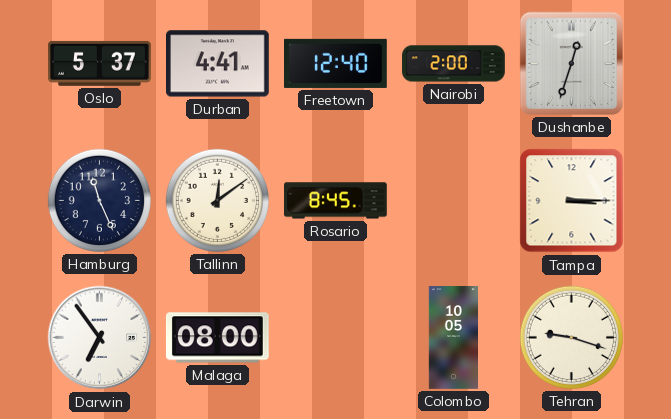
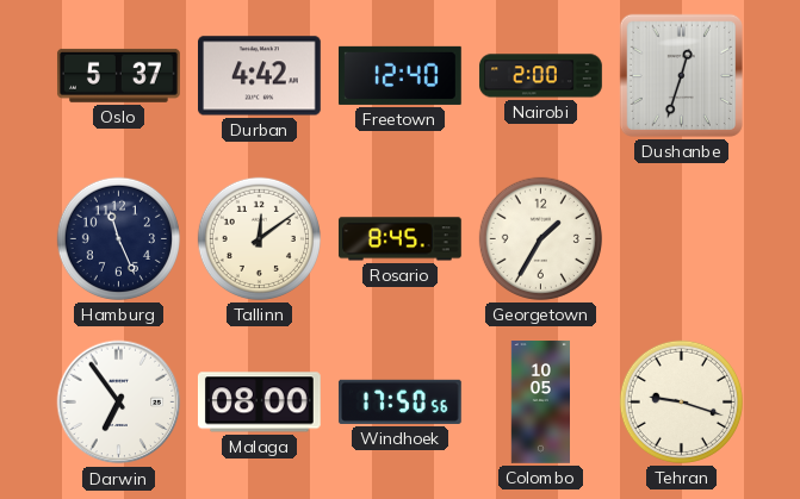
Durban: 4:41 -> 4:42
Georgetown: none -> 1:35
Tampa: 3:15 -> none
Windhoek: none -> 17:50
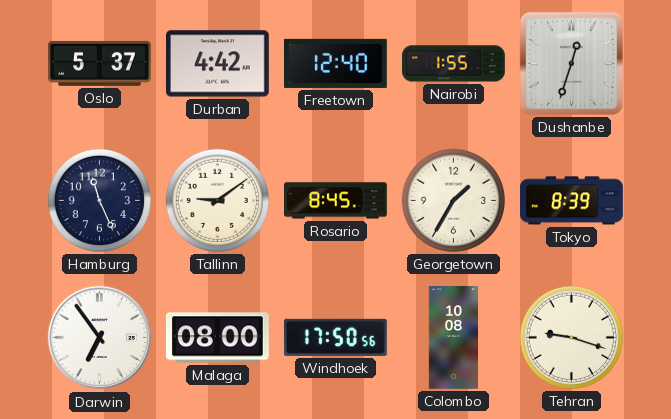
Nairobi: 2:00 -> 1:55
Tallinn: 12:09 -> 9:09
Tokyo: none -> 8:39
Colombo: 10:05 -> 10:08
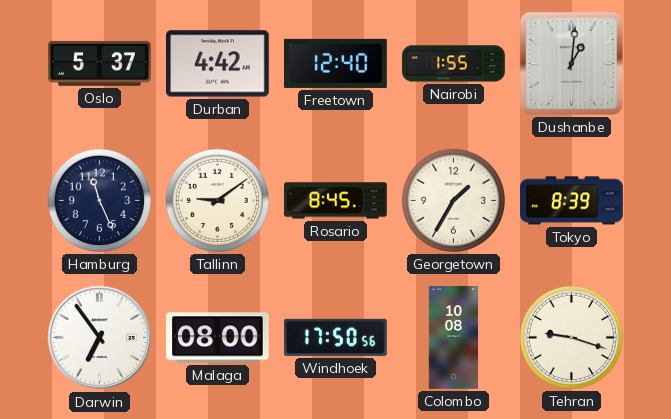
Dushanbe: 12:33 -> 1:01
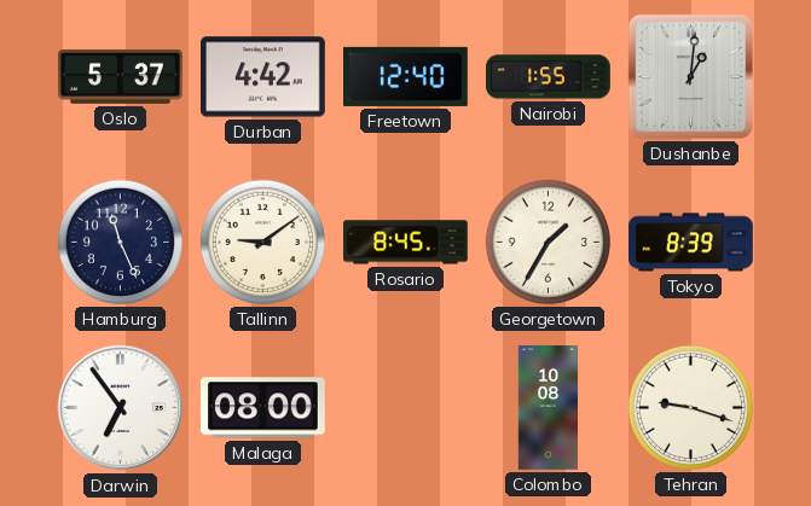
Windhoek: 17:50 -> none
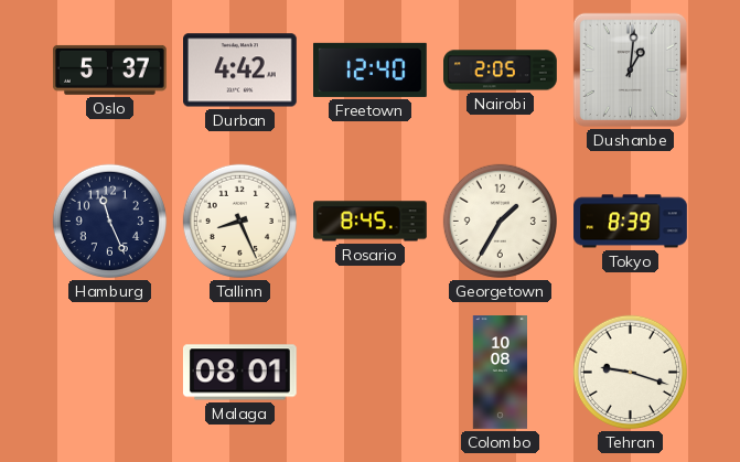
Nairobi: 1:55 -> 2:05
Tallinn: 9:09 -> 8:26
Darwin: 6:54 -> none
Malaga: 08:00 -> 08:01
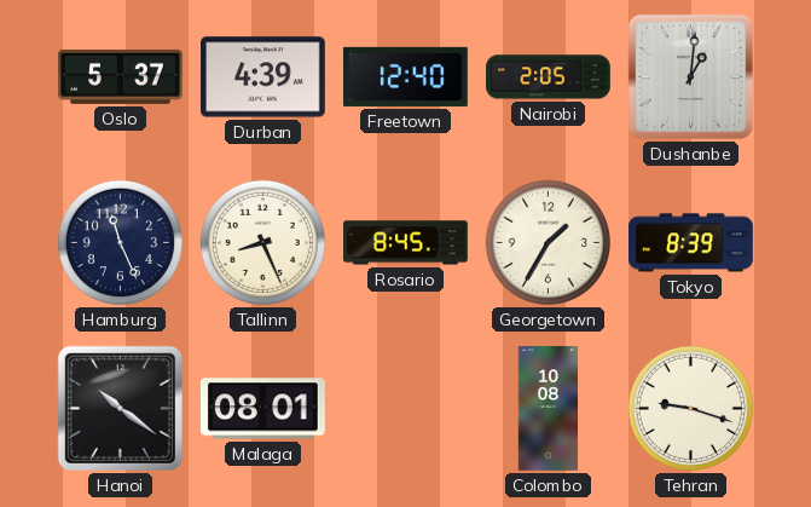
Durban: 4:42 -> 4:39
Hanoi: none -> 10:21
